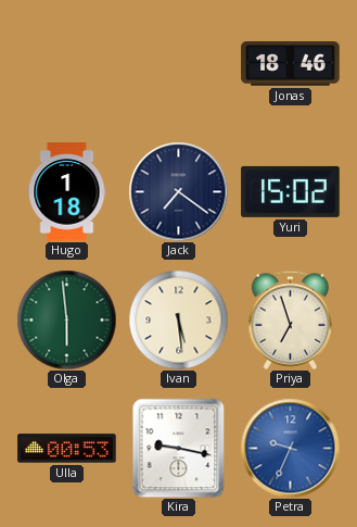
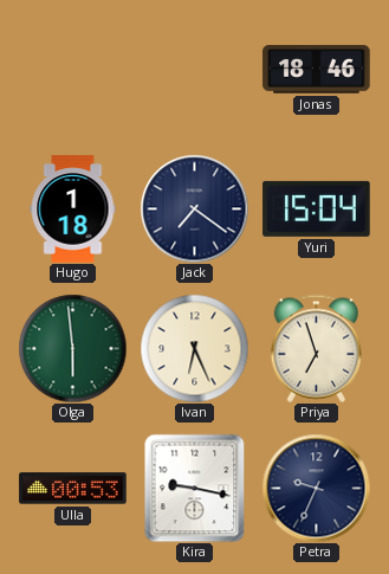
Yuri: 15:02 -> 15:04
Ivan: 5:29 -> 6:26
Petra dial: blue -> navy
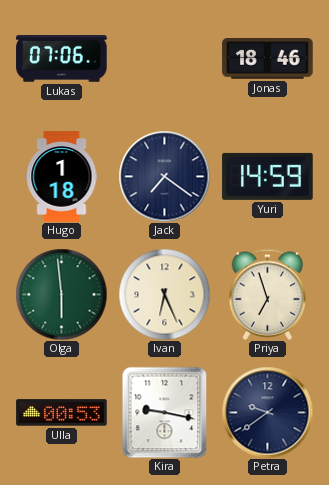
Lukas: none -> 07:06
Yuri: 15:04 -> 14:59
Petra: 9:34 -> 9:39
